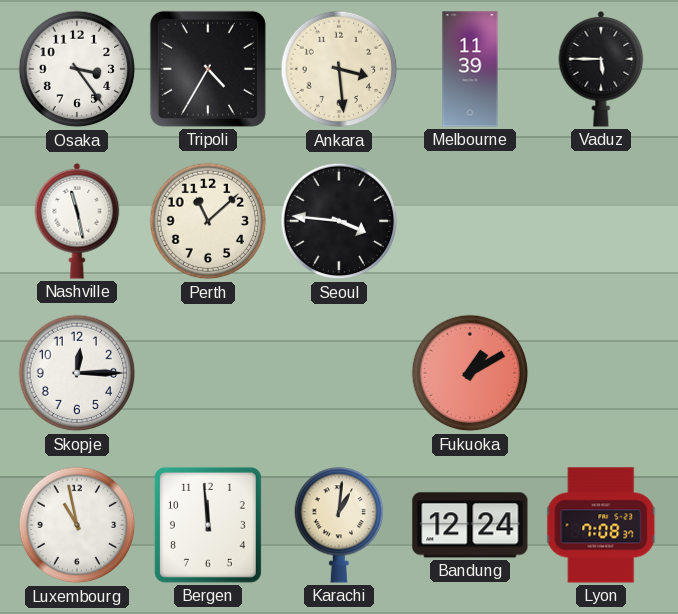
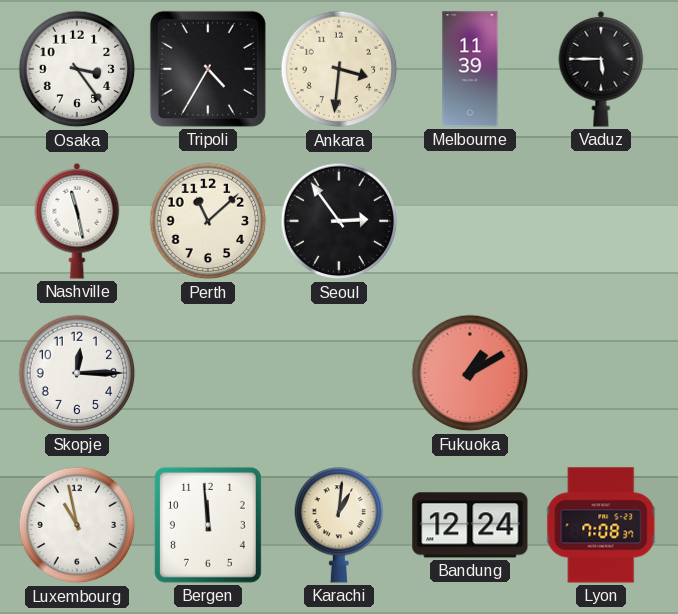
Ankara: 3:29 -> 3:31
Seoul: 3:46 -> 2:54
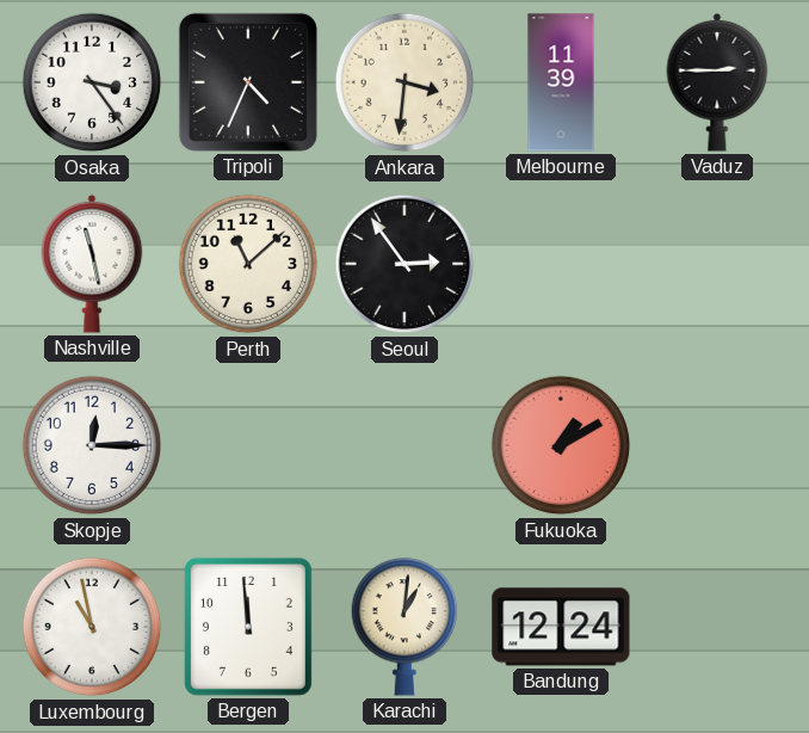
Tripoli: 4:35 -> 4:34
Vaduz: 5:45 -> 2:45
Lyon: 7:08 -> none
